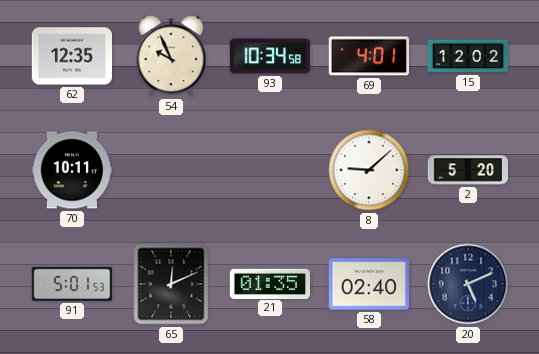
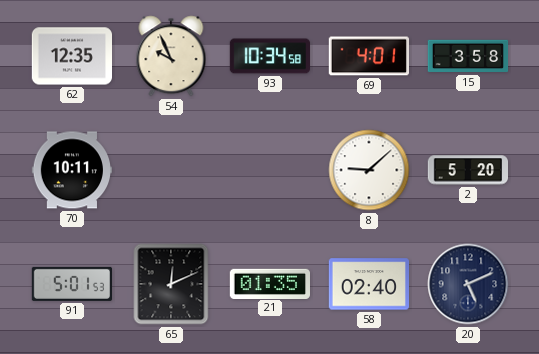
15: 12:02 -> 3:58
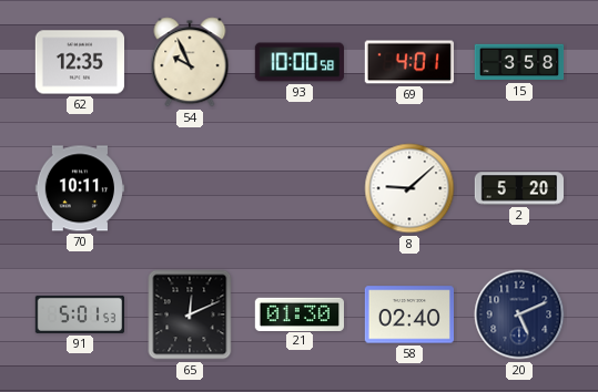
93: 10:34 -> 10:00
21: 01:35 -> 01:30
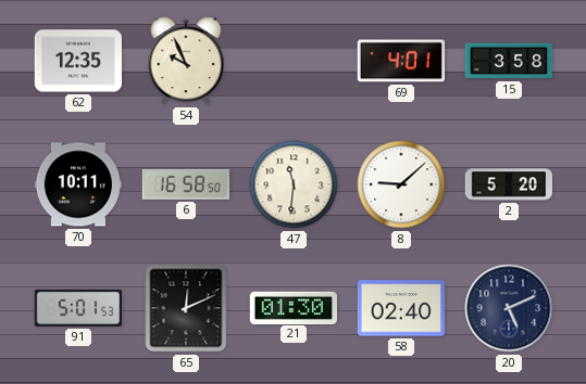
93: 10:00 -> none
6: none -> 16:58
47: none -> 11:31
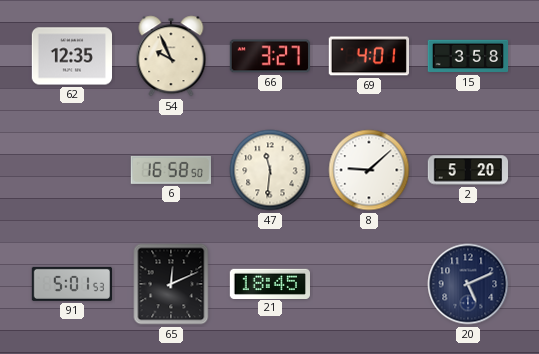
66: none -> 3:27
70: 10:11 -> none
21: 01:30 -> 18:45
58: 02:40 -> none
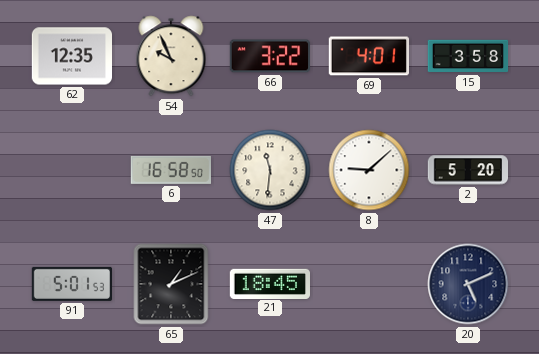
66: 3:27 -> 3:22
65: 12:11 -> 1:11
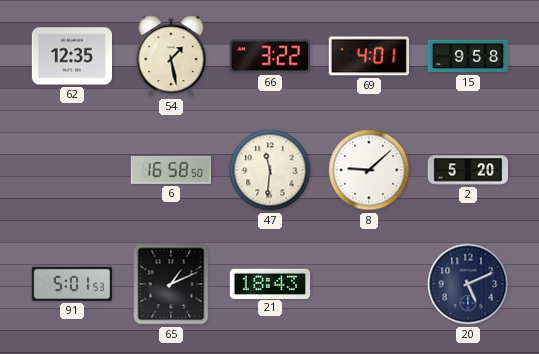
54: 9:56 -> 1:28
15: 3:58 -> 9:58
21: 18:45 -> 18:43
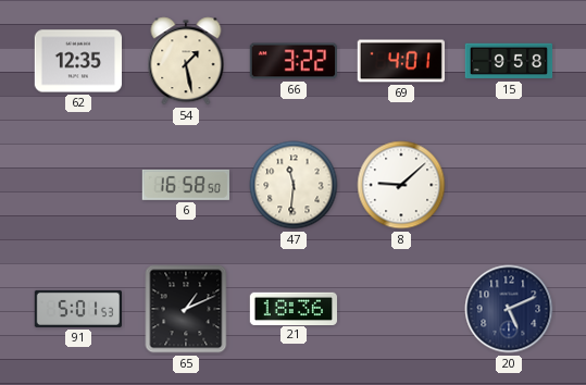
2: 5:20 -> none
21: 18:43 -> 18:36
